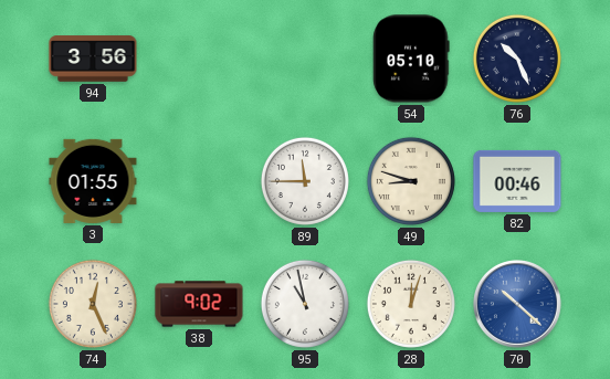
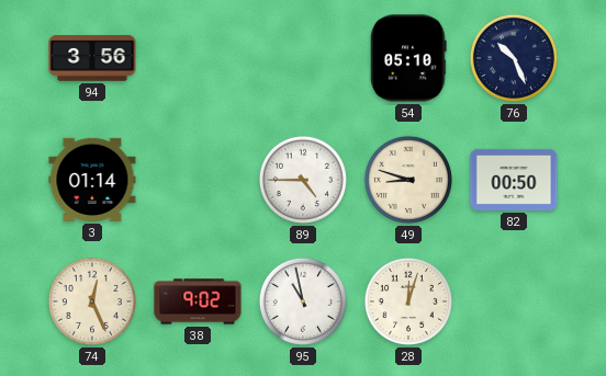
3: 01:55 -> 01:14
89: 11:45 -> 4:45
82: 00:46 -> 00:50
70: 10:22 -> none
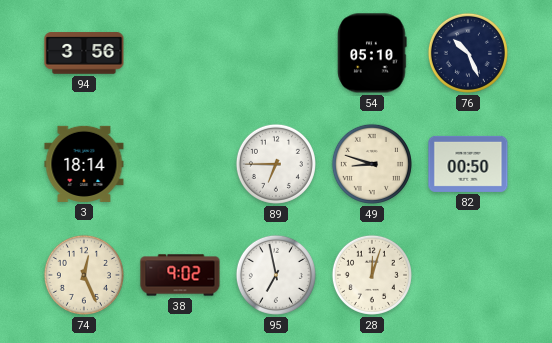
3: 01:14 -> 18:14
89: 4:45 -> 6:45
95: 10:58 -> 6:58
